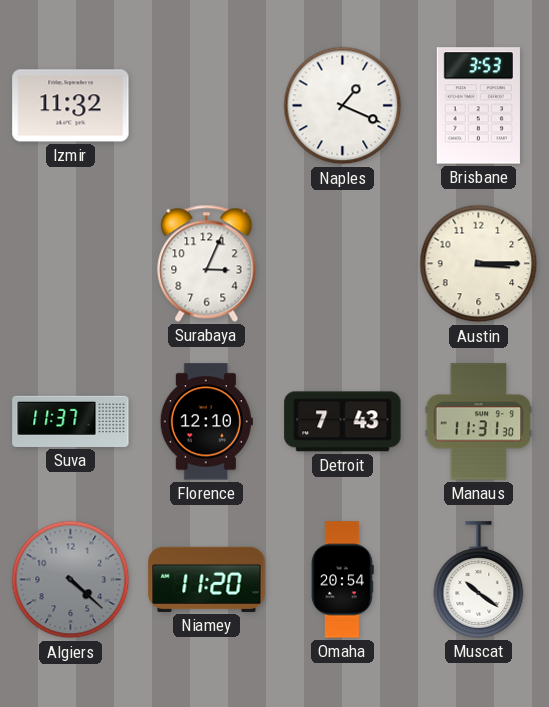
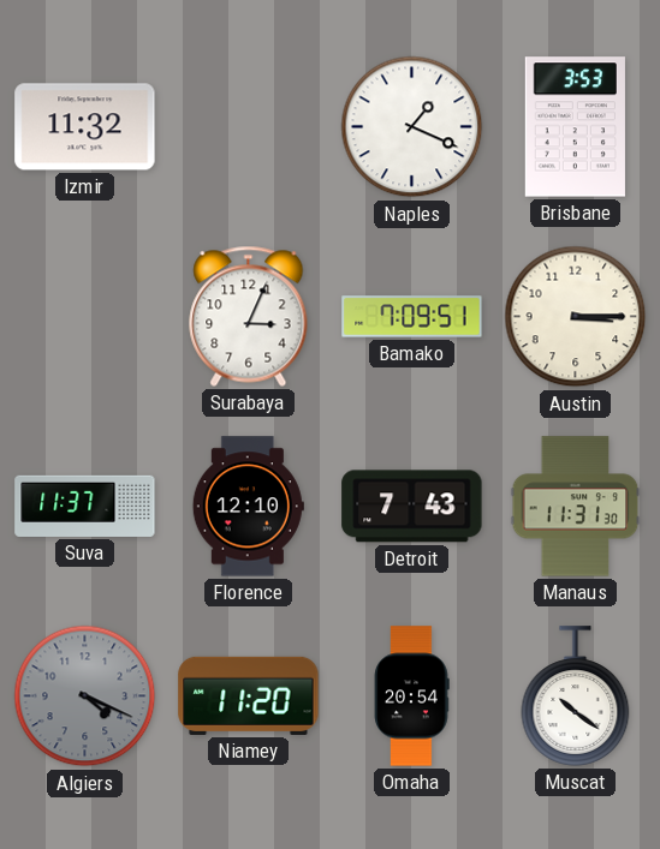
Bamako: none -> 7:09
Algiers: 4:22 -> 4:19
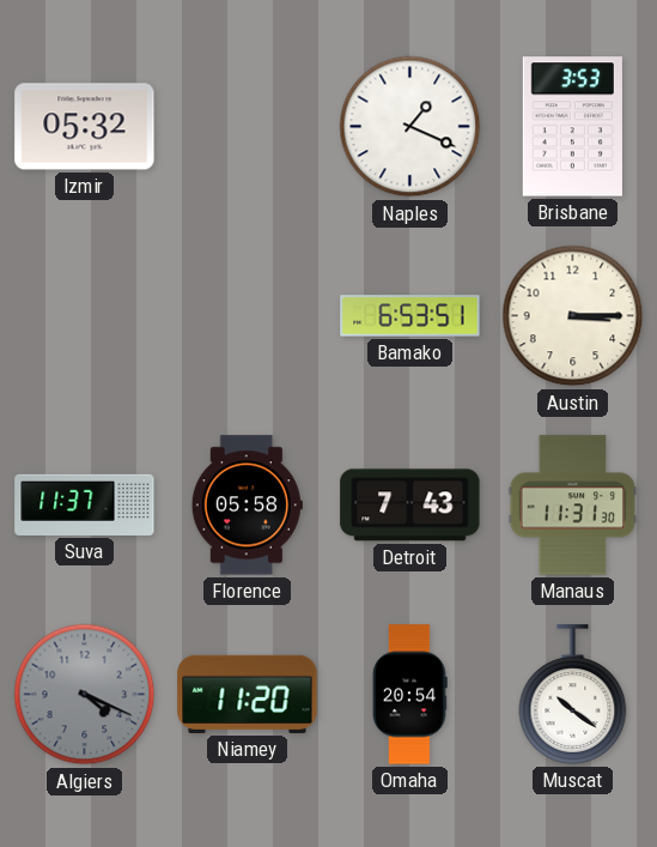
Izmir: 11:32 -> 05:32
Surabaya: 3:04 -> none
Bamako: 7:09 -> 6:53
Florence: 12:10 -> 05:58
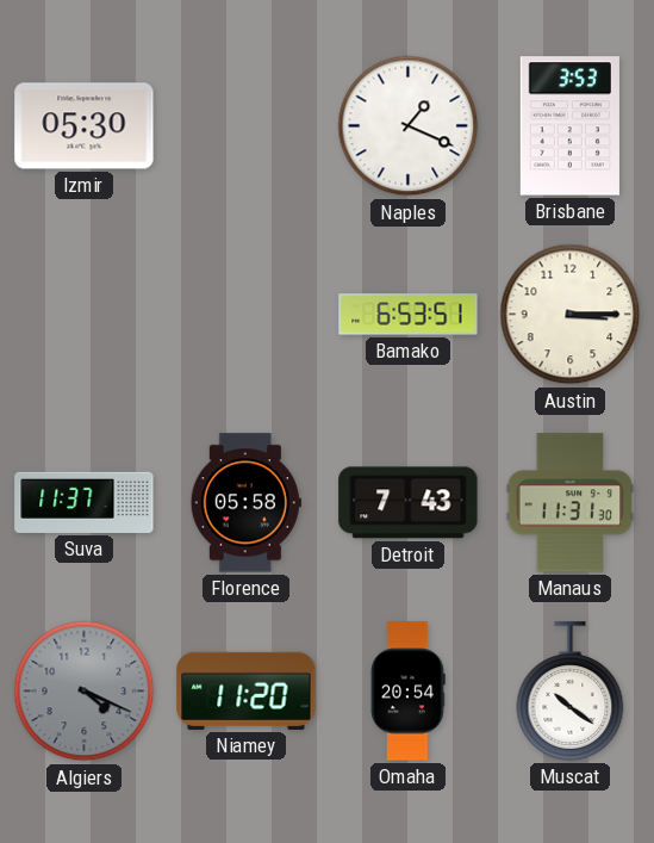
Izmir: 05:32 -> 05:30
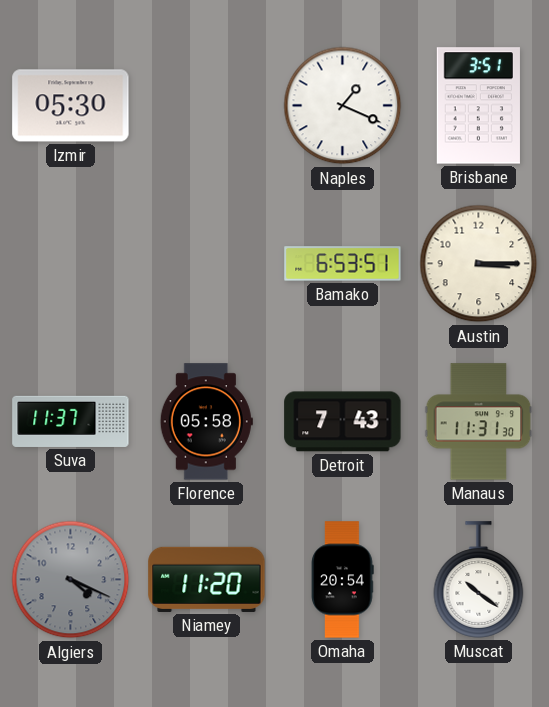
Brisbane: 3:53 -> 3:51
